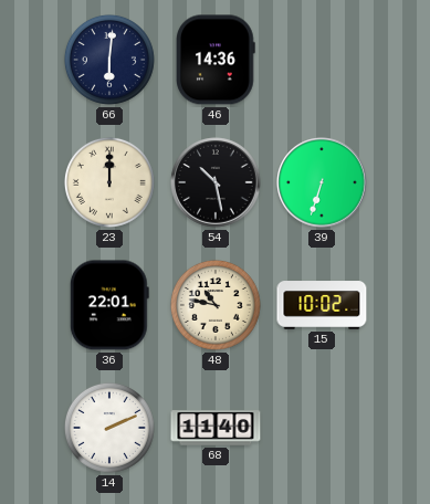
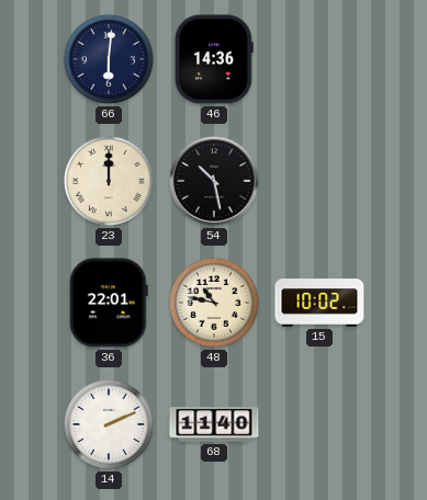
39: 6:33 -> none
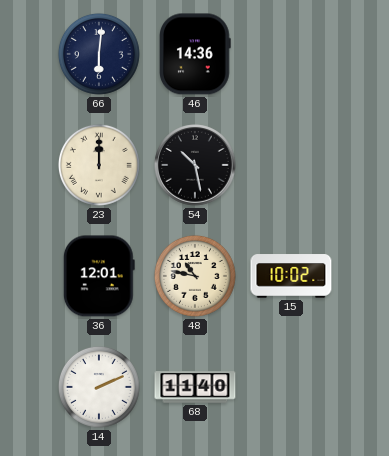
36: 22:01 -> 12:01
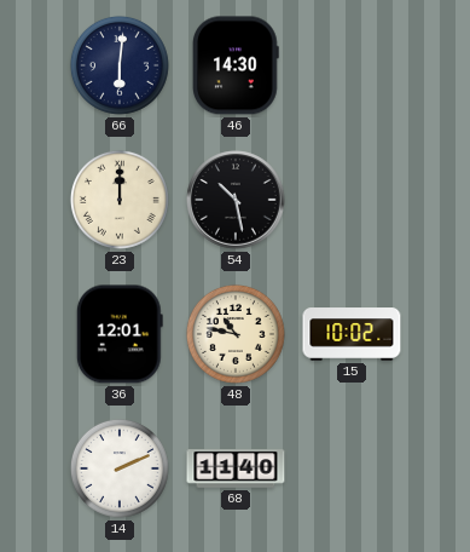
46: 14:36 -> 14:30
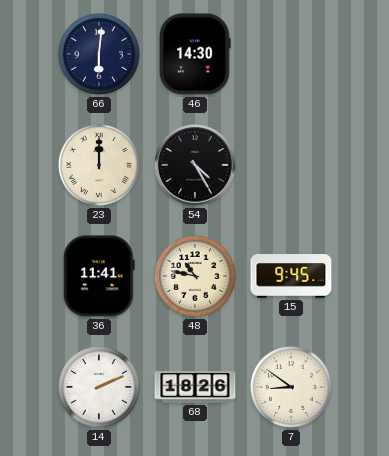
54: 10:28 -> 4:25
36: 12:01 -> 11:41
15: 10:02 -> 9:45
68: 11:40 -> 18:26
7: none -> 8:51
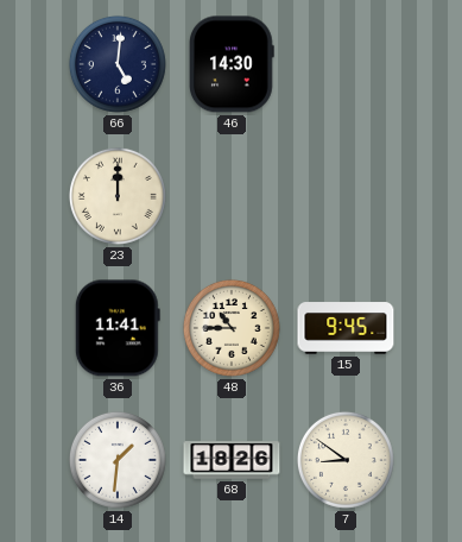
66: 6:01 -> 5:01
54: 4:25 -> none
48: 10:47 -> 10:45
14: 2:11 -> 1:31
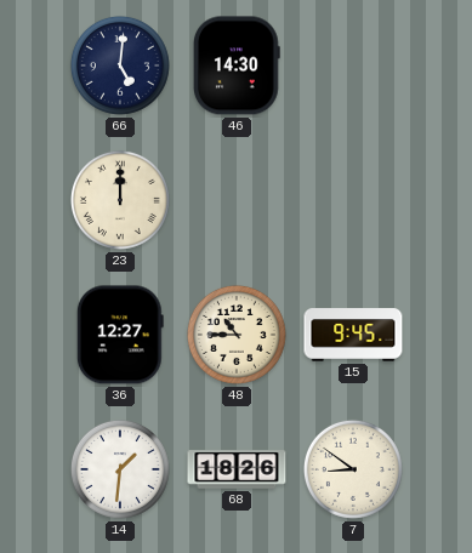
36: 11:41 -> 12:27
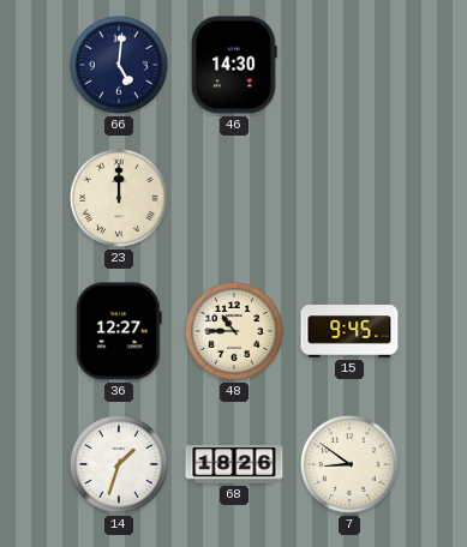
14: 1:31 -> 1:33
